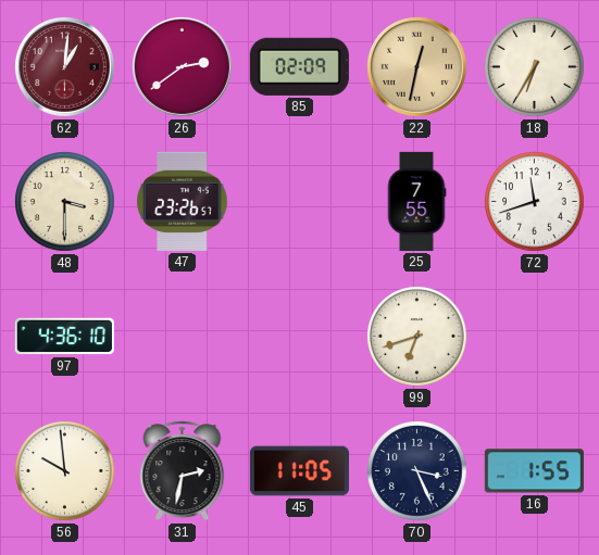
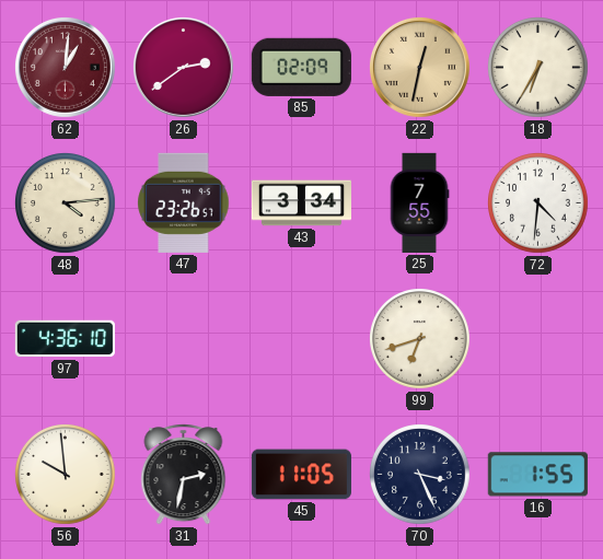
48: 3:30 -> 4:14
43: none -> 3:34
72: 11:42 -> 4:31
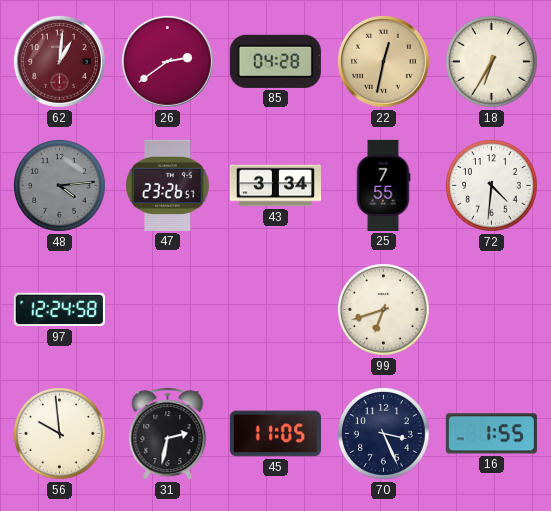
85: 02:09 -> 04:28
48 dial: cream -> grey
97: 4:36 -> 12:24
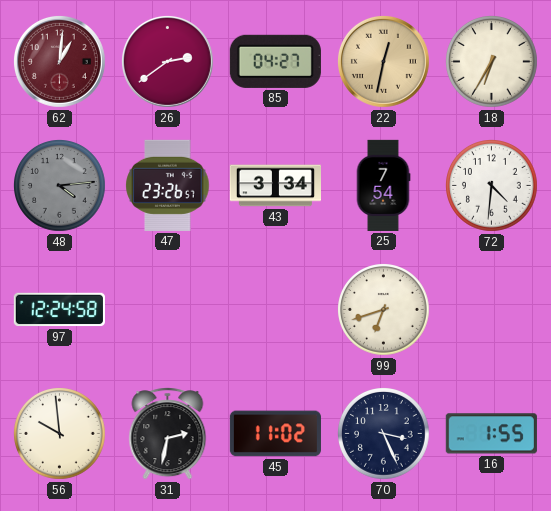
85: 04:28 -> 04:27
25: 7:55 -> 7:54
45: 11:05 -> 11:02
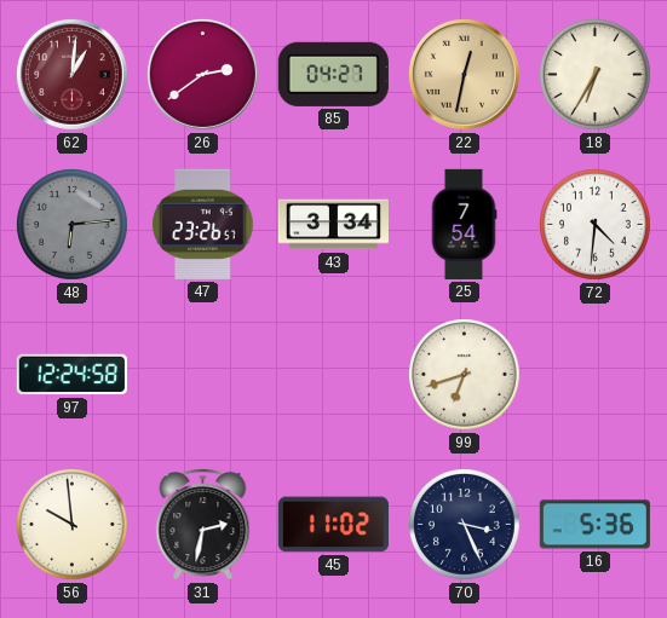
48: 4:14 -> 6:14
16: 1:55 -> 5:36
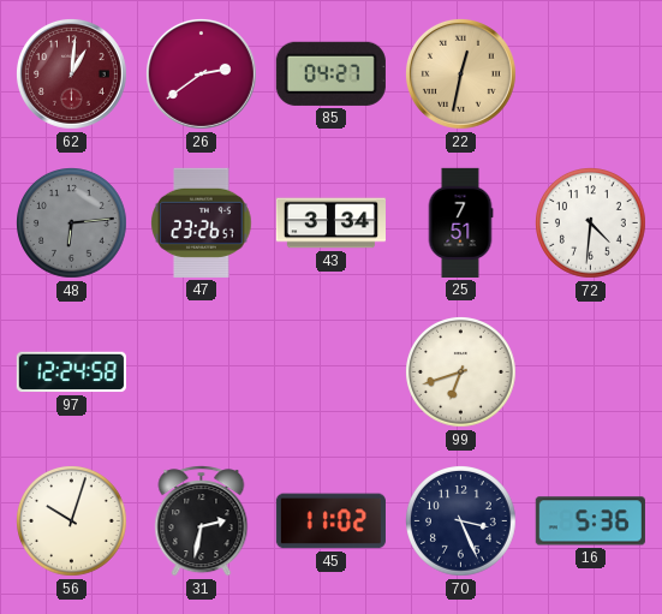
18: 6:35 -> none
25: 7:54 -> 7:51
56: 9:59 -> 10:03
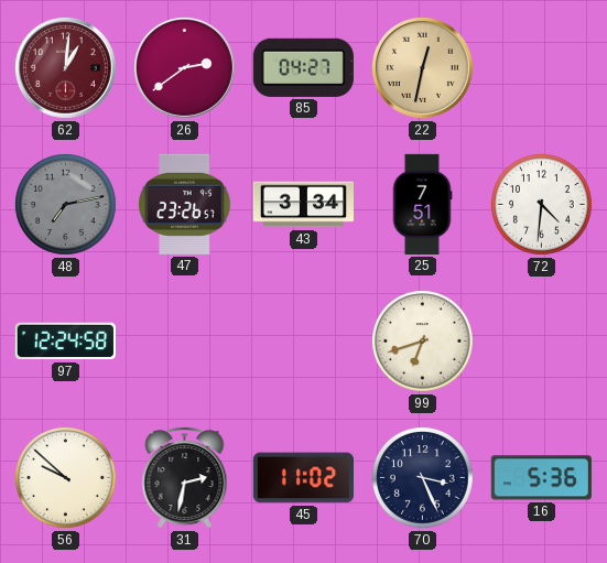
48: 6:14 -> 7:13
56: 10:03 -> 9:52
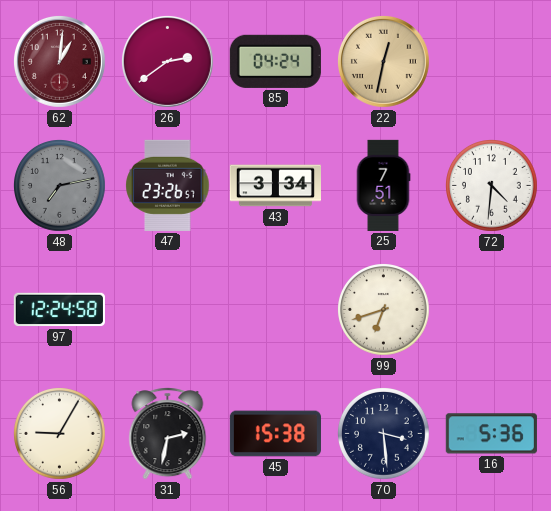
85: 04:27 -> 04:24
56: 9:52 -> 9:05
45: 11:02 -> 15:38
70: 3:26 -> 3:29
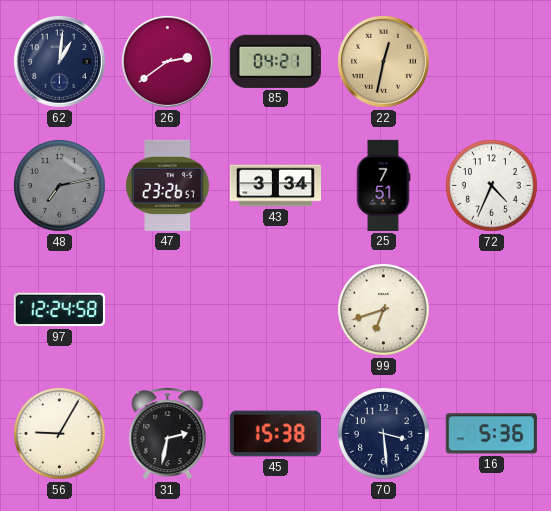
62 dial: burgundy -> navy
85: 04:24 -> 04:21
72: 4:31 -> 4:34
